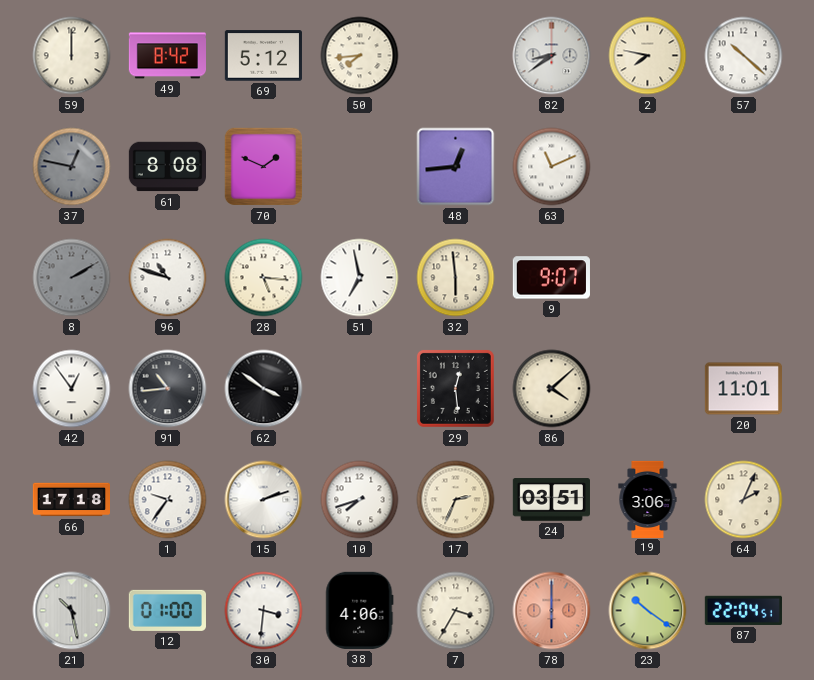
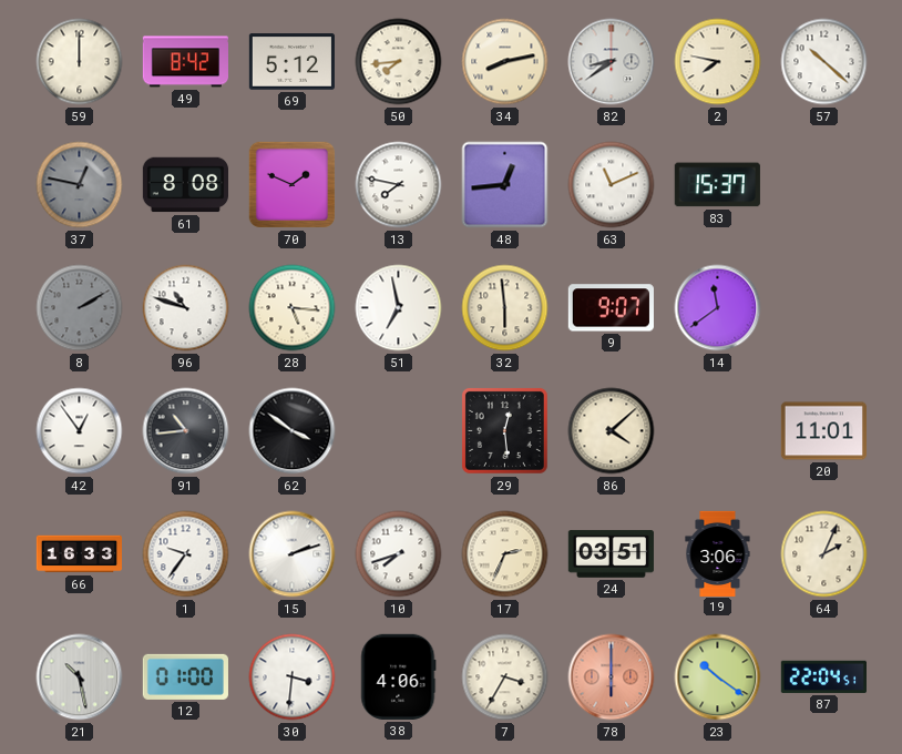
34: none -> 8:13
13: none -> 7:47
83: none -> 15:37
14: none -> 11:39
66: 17:18 -> 16:33
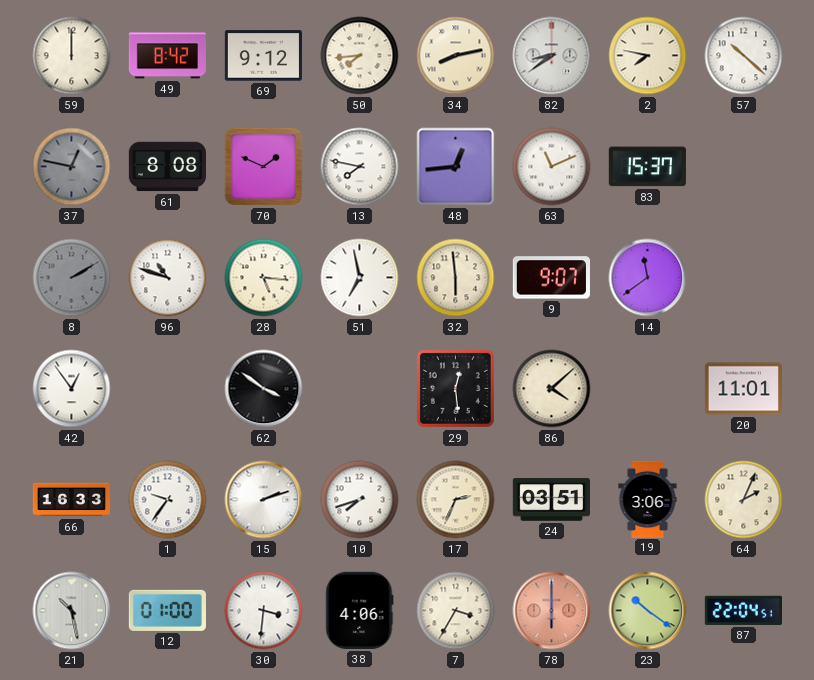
69: 5:12 -> 9:12
91: 10:44 -> none
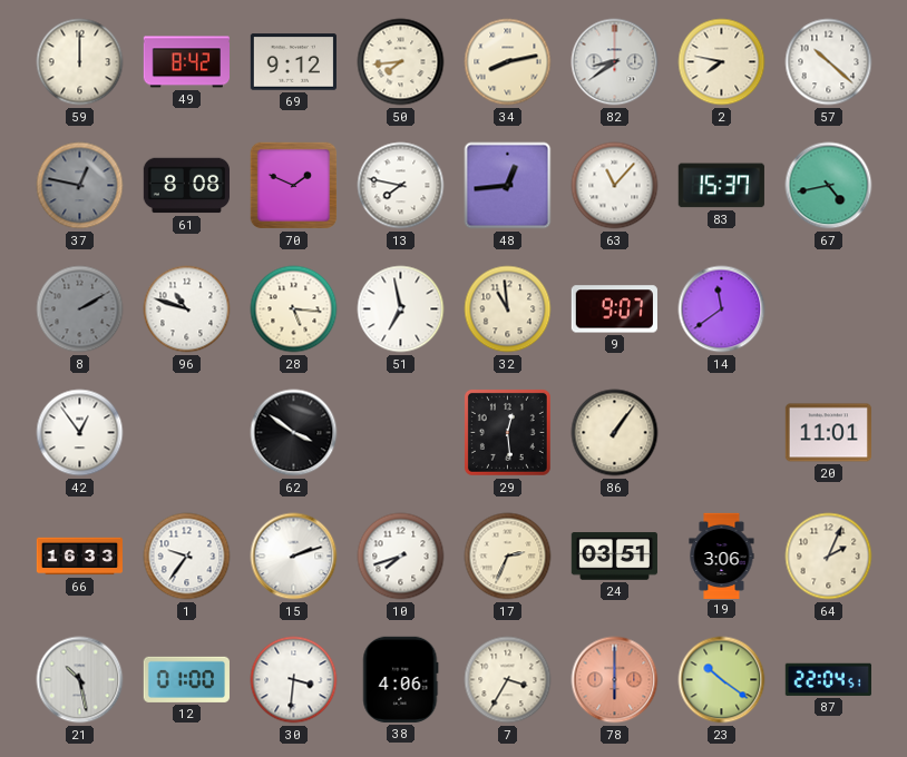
63: 11:11 -> 11:07
67: none -> 4:43
32: 5:59 -> 10:59
86: 4:08 -> 1:06
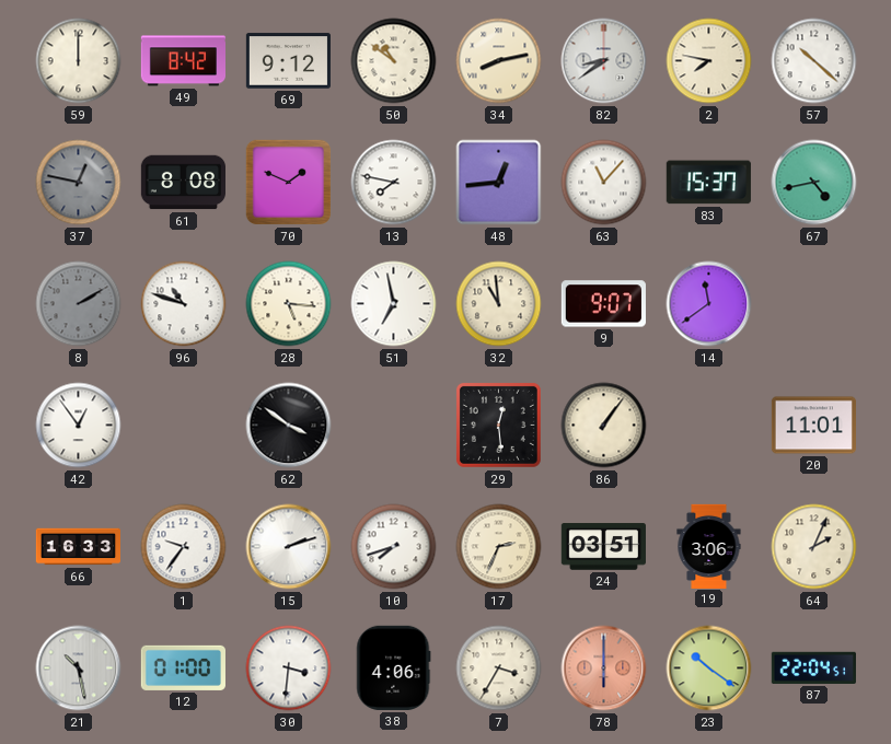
50: 7:44 -> 10:51
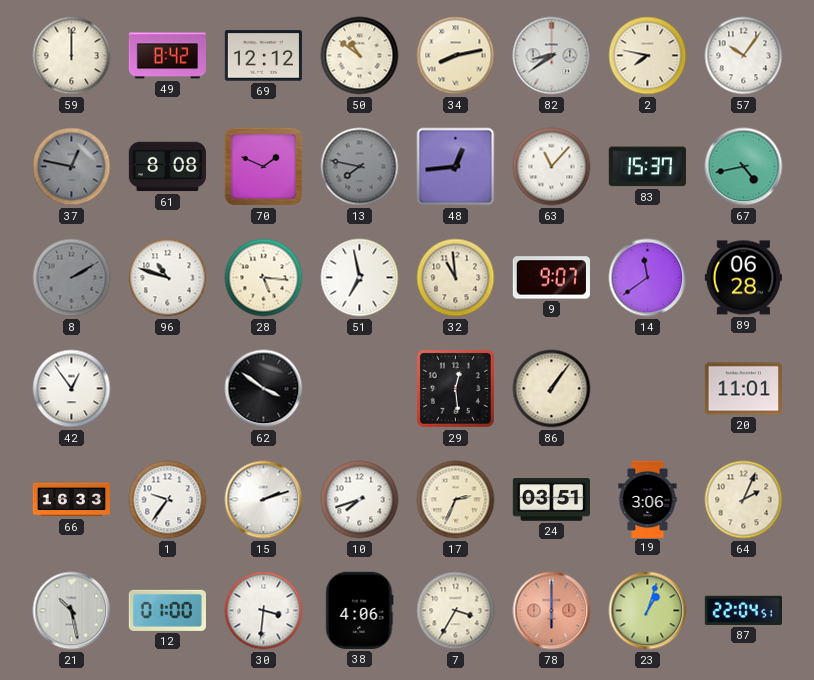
69: 9:12 -> 12:12
57: 10:22 -> 10:06
13 dial: white -> grey
89: none -> 06:28
23: 10:21 -> 1:03
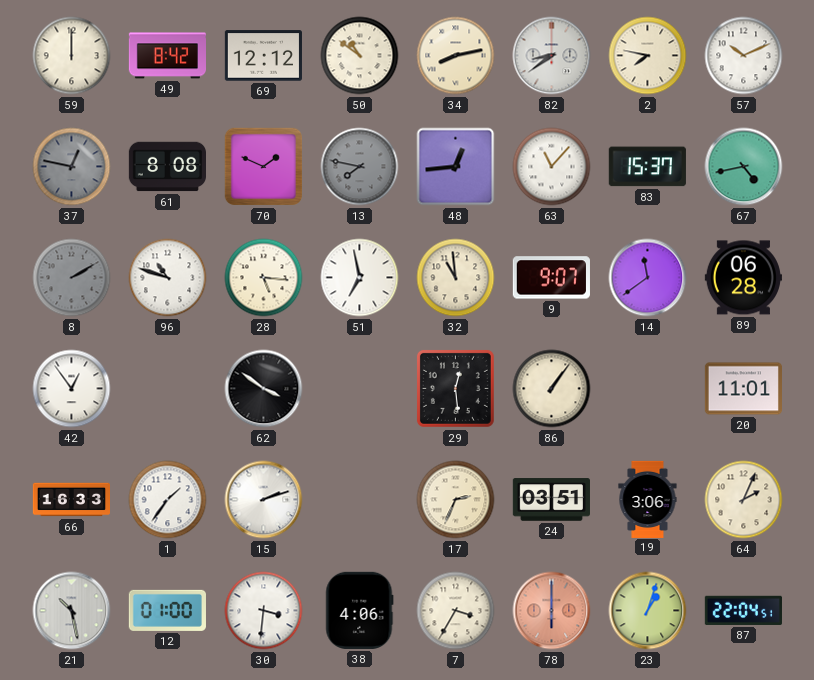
57: 10:06 -> 10:11
1: 9:36 -> 1:36
10: 7:42 -> none
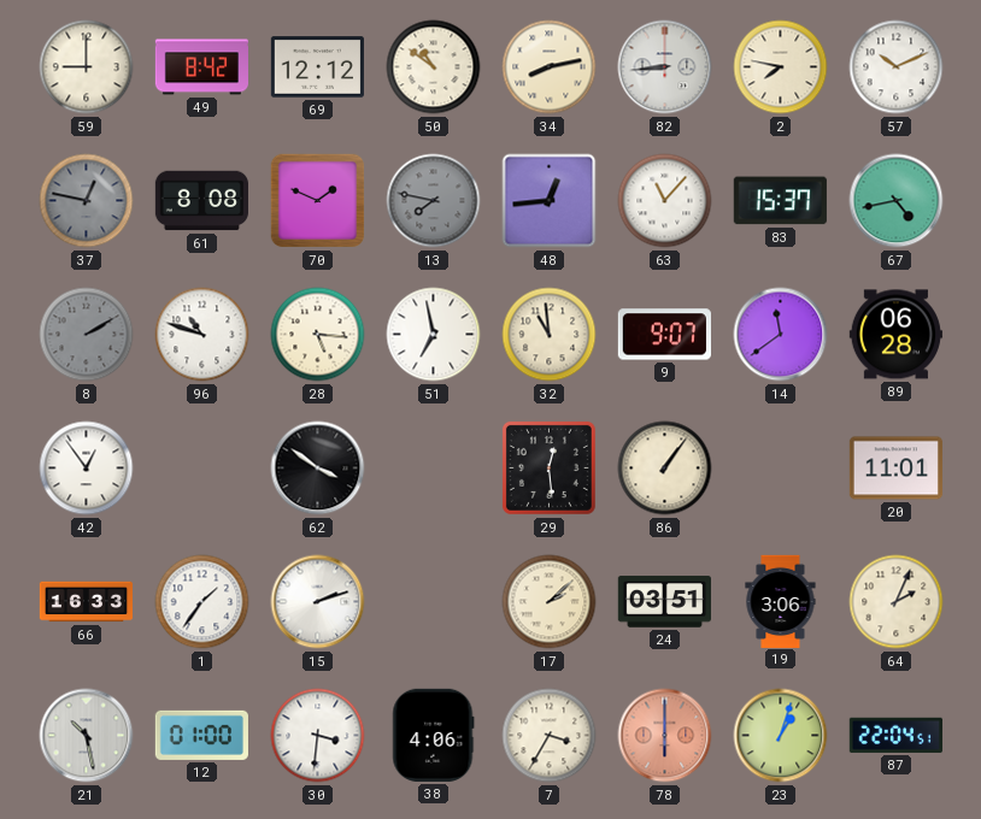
59: 12:00 -> 9:00
82: 8:39 -> 8:44
17: 2:34 -> 2:08
